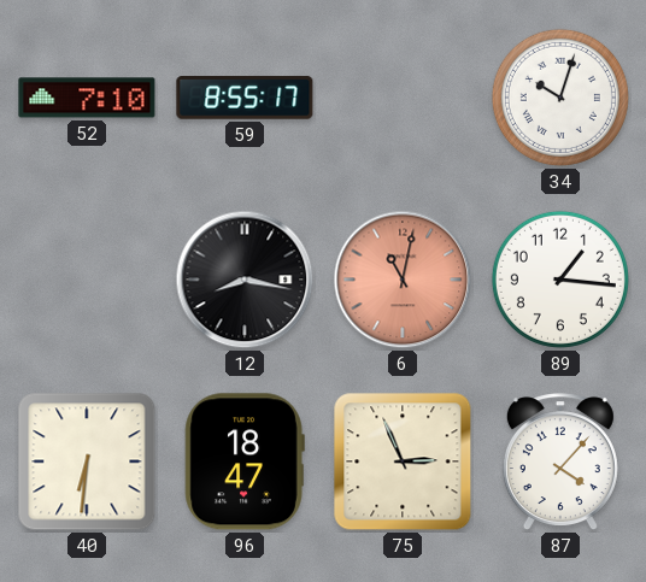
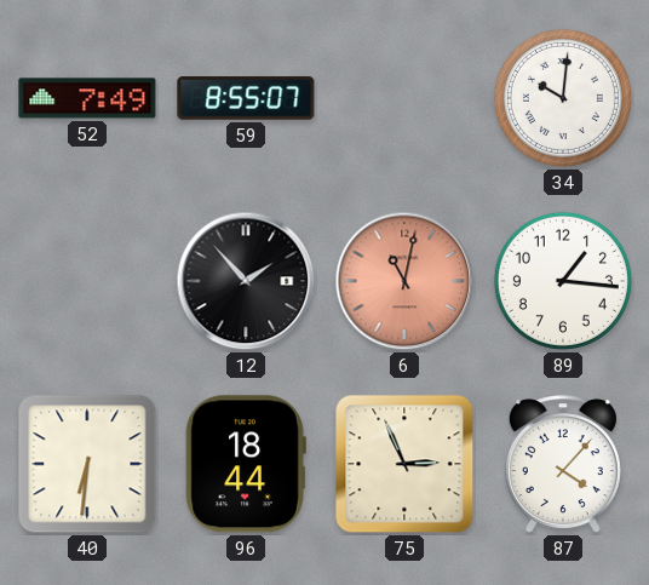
52: 7:10 -> 7:49
59: 8:55:17 -> 8:55:07
34: 10:03 -> 10:01
12: 8:17 -> 1:53
96: 18:47 -> 18:44
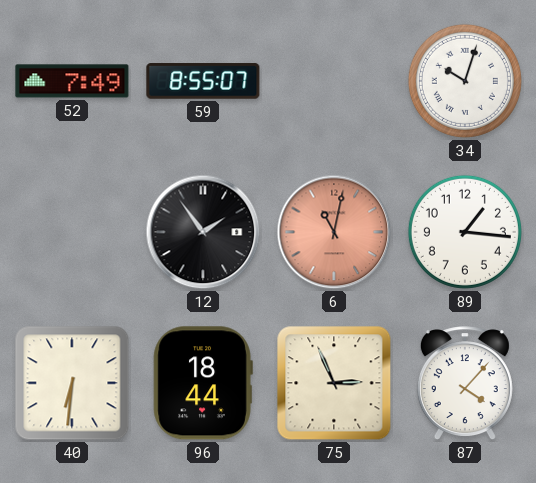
34: 10:01 -> 10:03
12: 1:53 -> 1:54
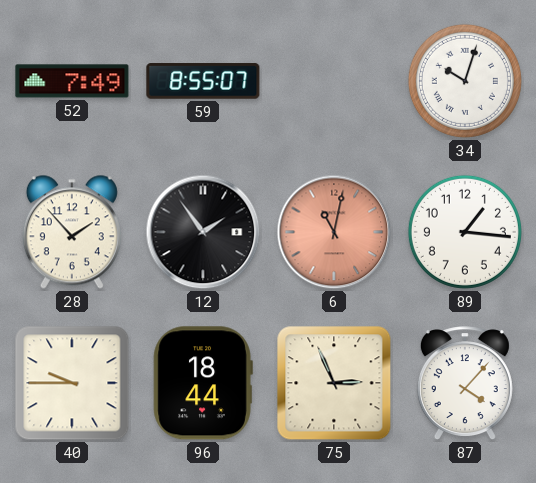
28: none -> 1:53
40: 6:31 -> 9:45
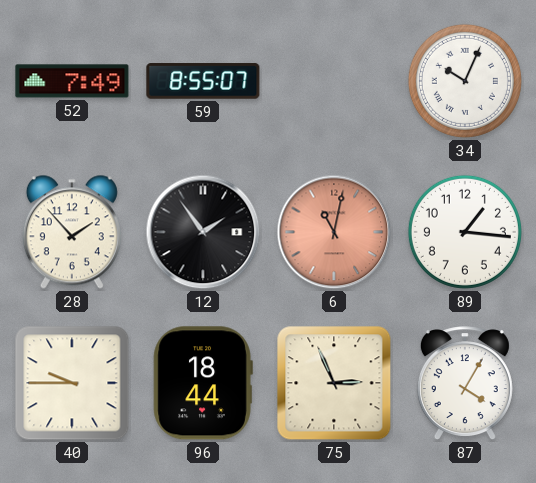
34: 10:03 -> 10:04
87: 4:07 -> 4:05
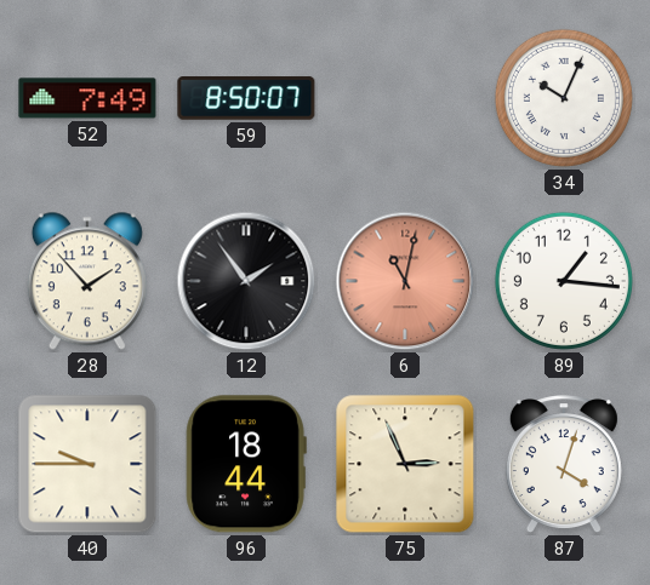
59: 8:55 -> 8:50
87: 4:05 -> 4:03
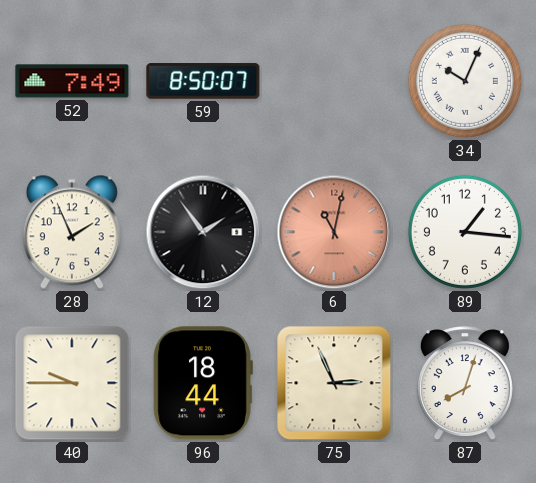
28: 1:53 -> 1:56
87: 4:03 -> 8:03
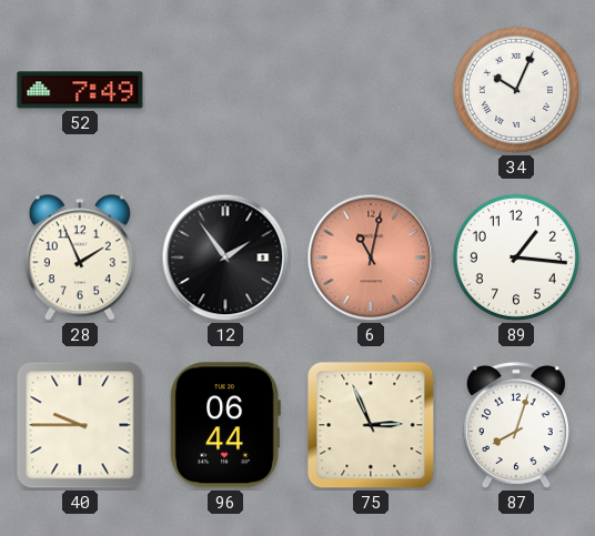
59: 8:50 -> none
96: 18:44 -> 06:44
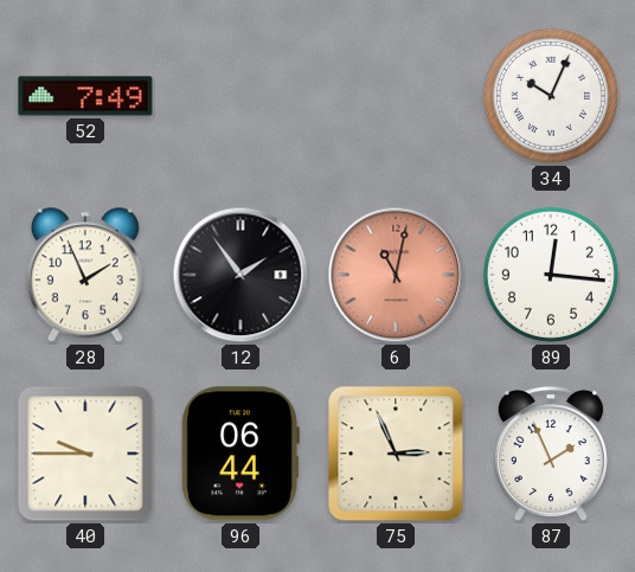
89: 1:16 -> 12:16
87: 8:03 -> 1:56
